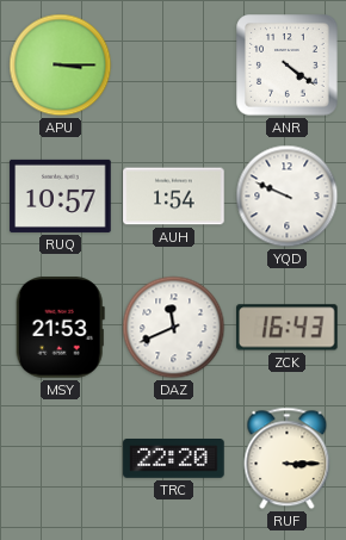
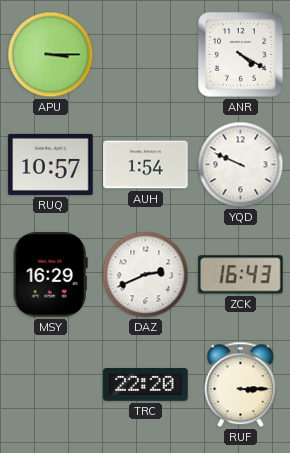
ANR: 4:21 -> 4:20
MSY: 21:53 -> 16:29
DAZ: 11:41 -> 2:41
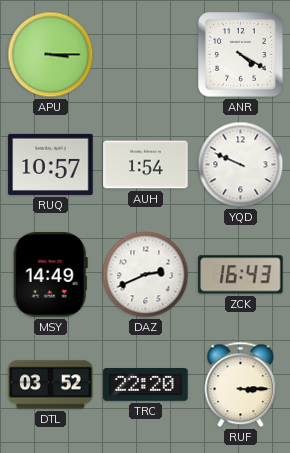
MSY: 16:29 -> 14:49
DTL: none -> 03:52
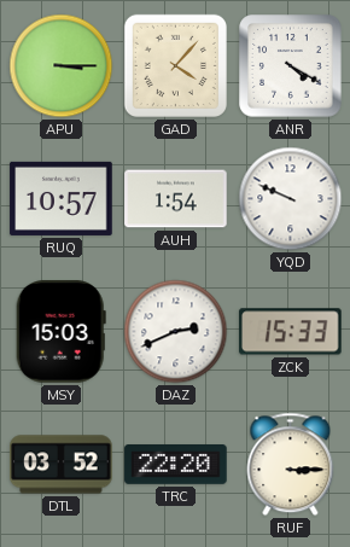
GAD: none -> 4:07
MSY: 14:49 -> 15:03
ZCK: 16:43 -> 15:33
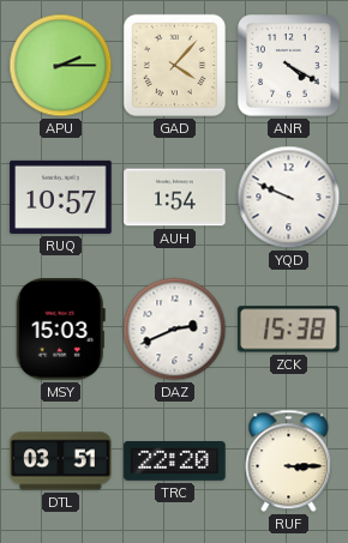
APU: 3:15 -> 2:15
ZCK: 15:33 -> 15:38
DTL: 03:52 -> 03:51
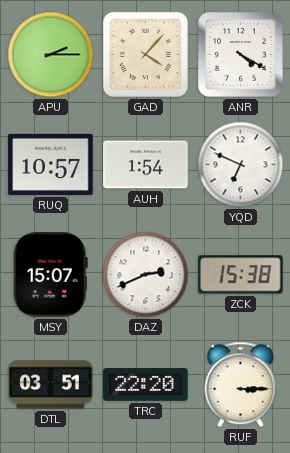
YQD: 9:49 -> 6:49
MSY: 15:03 -> 15:07
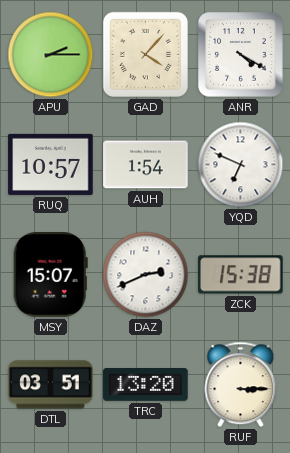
TRC: 22:20 -> 13:20
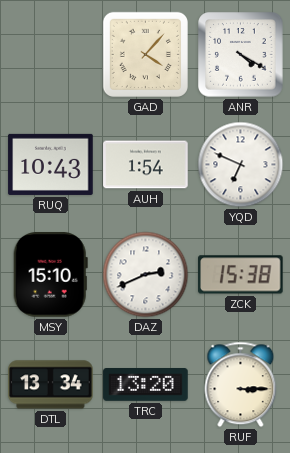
APU: 2:15 -> none
RUQ: 10:57 -> 10:43
MSY: 15:07 -> 15:10
DTL: 03:51 -> 13:34
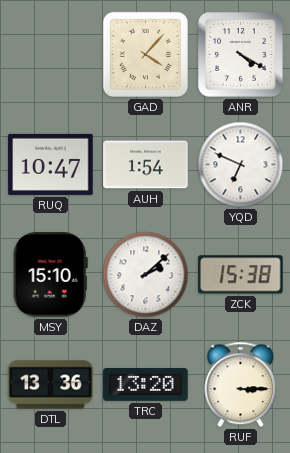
RUQ: 10:43 -> 10:47
DAZ: 2:41 -> 2:08
DTL: 13:34 -> 13:36
